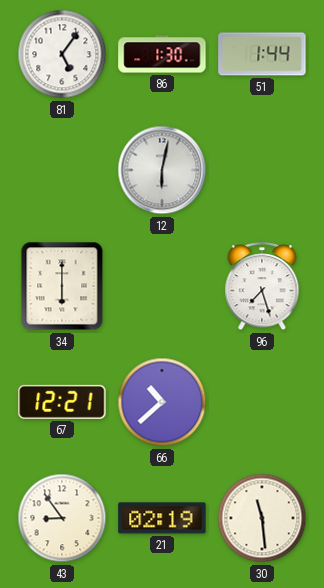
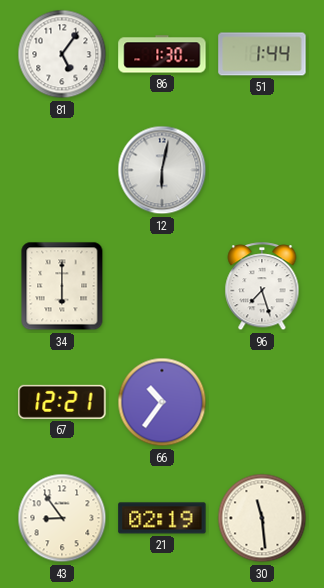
66: 10:38 -> 10:36
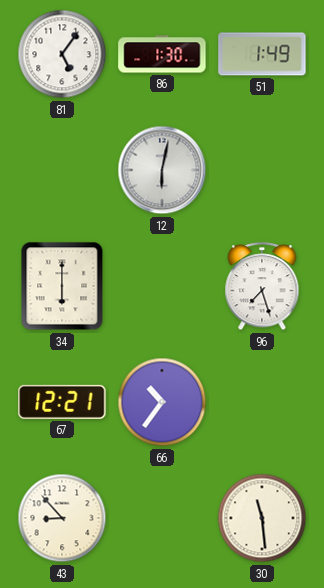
51: 1:44 -> 1:49
43: 8:54 -> 8:53
21: 02:19 -> none
